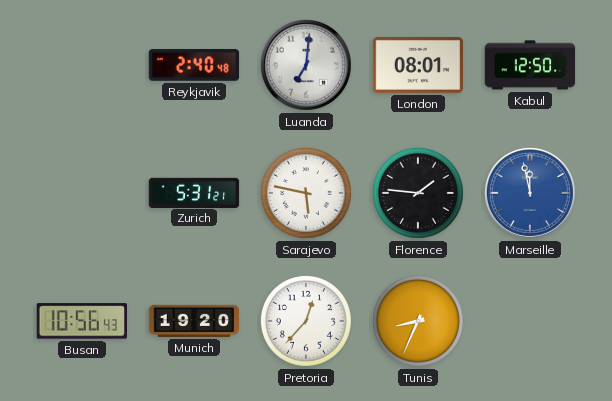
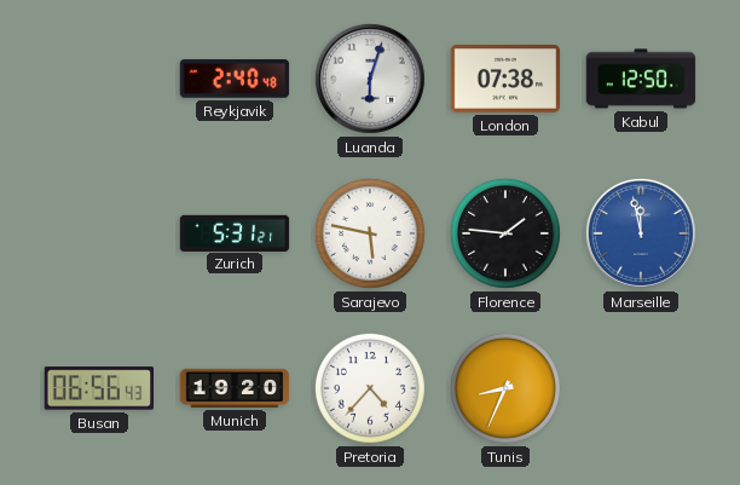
Luanda: 7:01 -> 6:03
London: 08:01 -> 07:38
Busan: 10:56 -> 06:56
Pretoria: 12:37 -> 4:37
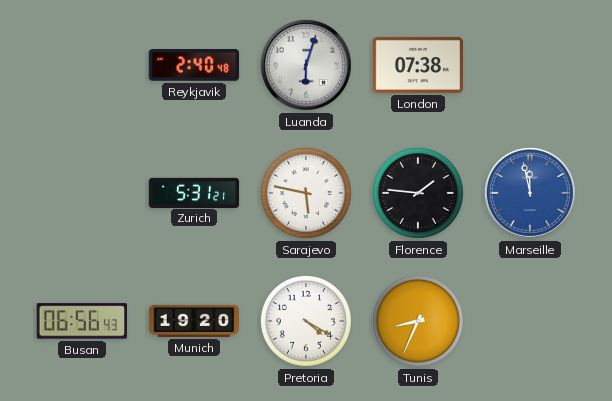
Kabul: 12:50 -> none
Pretoria: 4:37 -> 4:20
